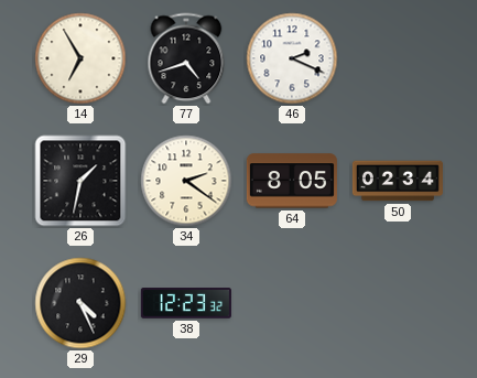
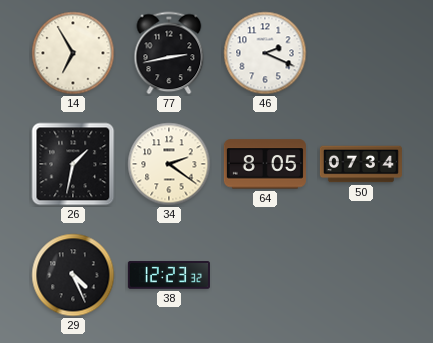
77: 4:42 -> 2:43
50: 02:34 -> 07:34
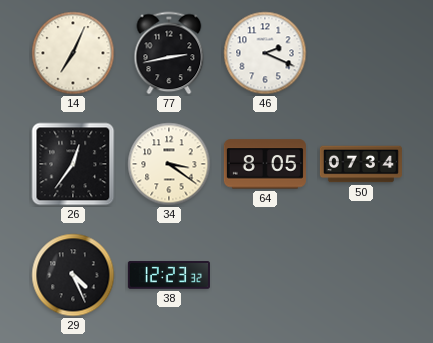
14: 6:55 -> 7:04
26: 1:32 -> 12:36
34: 2:21 -> 3:21
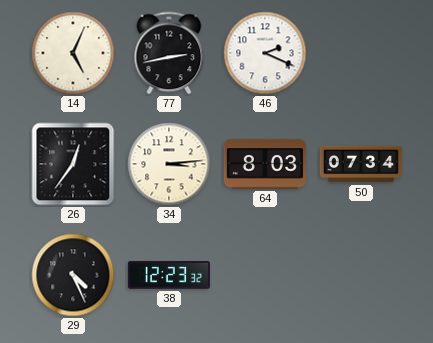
14: 7:04 -> 5:04
34: 3:21 -> 3:14
64: 8:05 -> 8:03
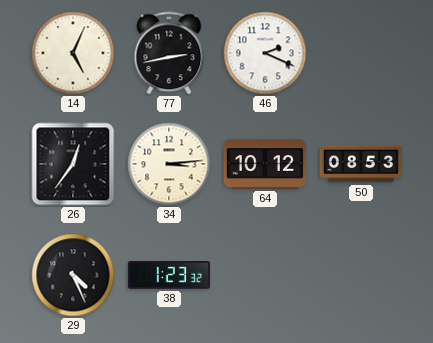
64: 8:03 -> 10:12
50: 07:34 -> 08:53
38: 12:23 -> 1:23
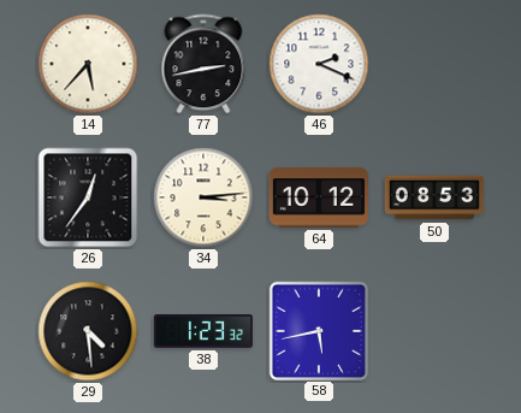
14: 5:04 -> 5:37
29: 4:26 -> 4:29
58: none -> 5:43
